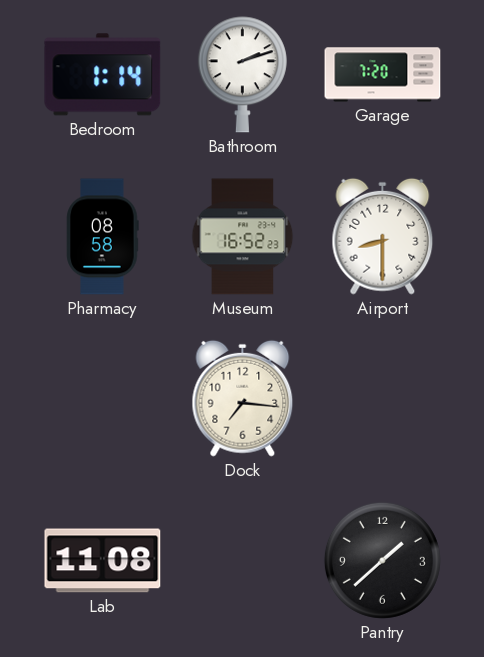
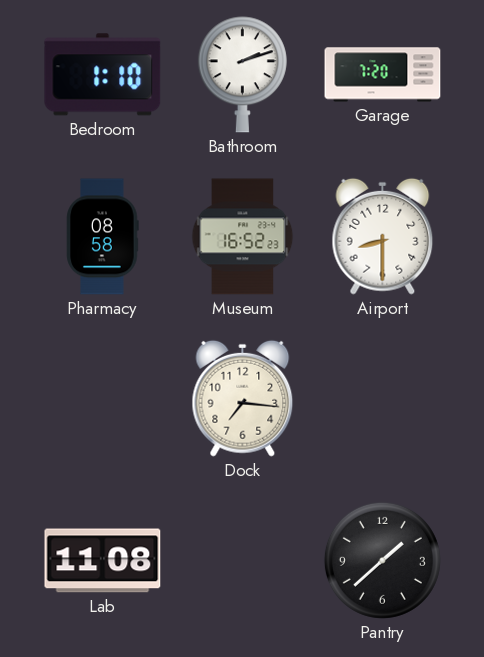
Bedroom: 1:14 -> 1:10
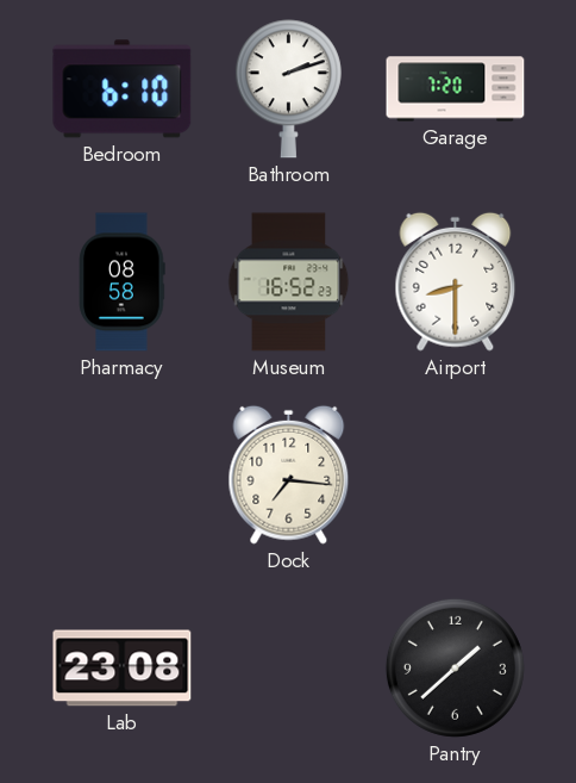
Bedroom: 1:10 -> 6:10
Lab: 11:08 -> 23:08
